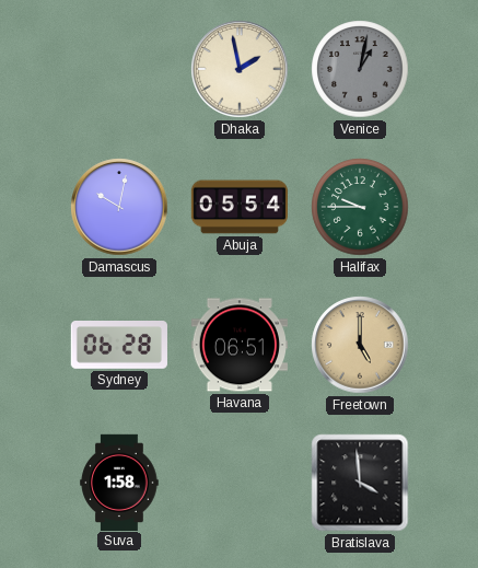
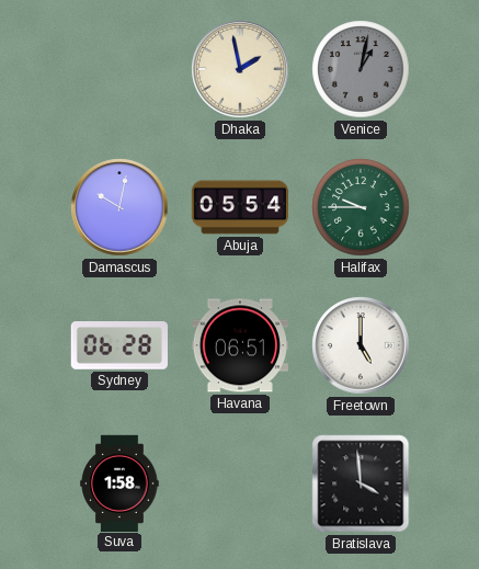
Freetown dial: champagne -> white
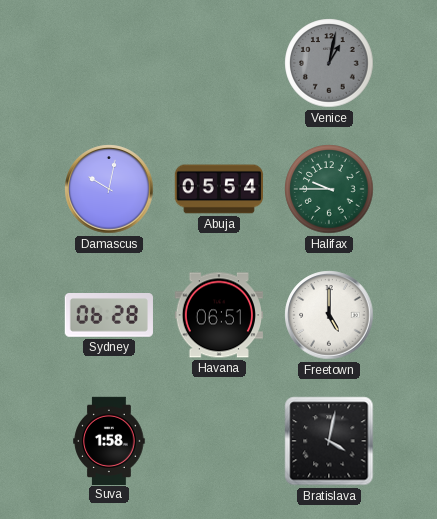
Dhaka: 1:58 -> none
Bratislava: 3:59 -> 4:02
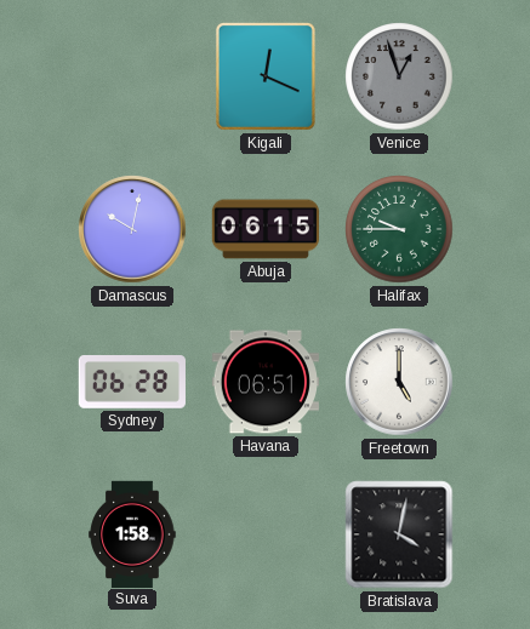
Kigali: none -> 12:19
Venice: 1:02 -> 12:57
Abuja: 05:54 -> 06:15
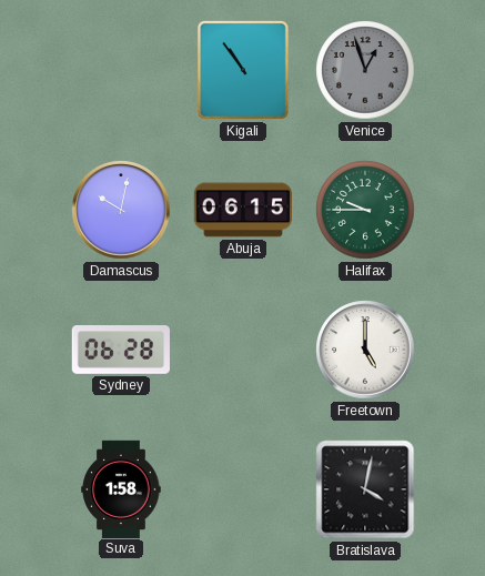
Kigali: 12:19 -> 10:54
Havana: 06:51 -> none
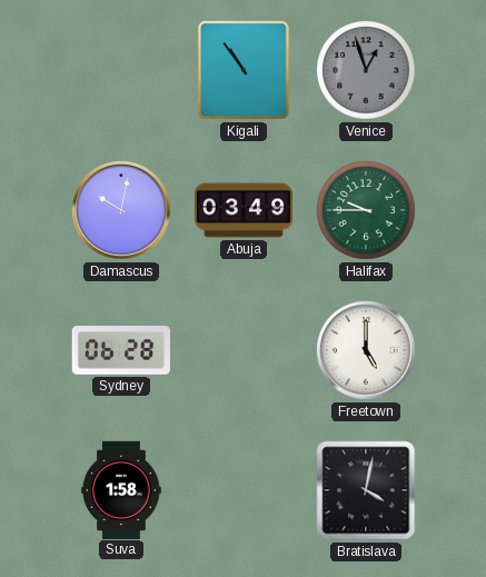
Abuja: 06:15 -> 03:49
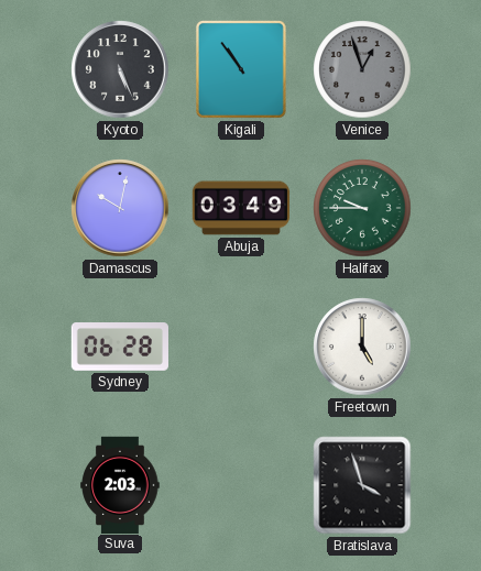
Kyoto: none -> 5:26
Suva: 1:58 -> 2:03
Bratislava: 4:02 -> 3:57
